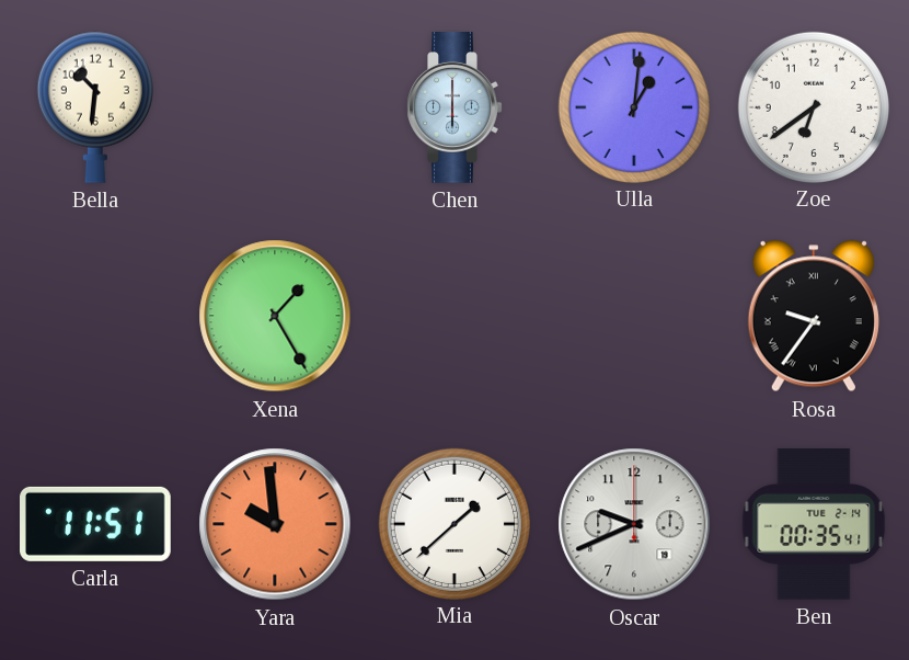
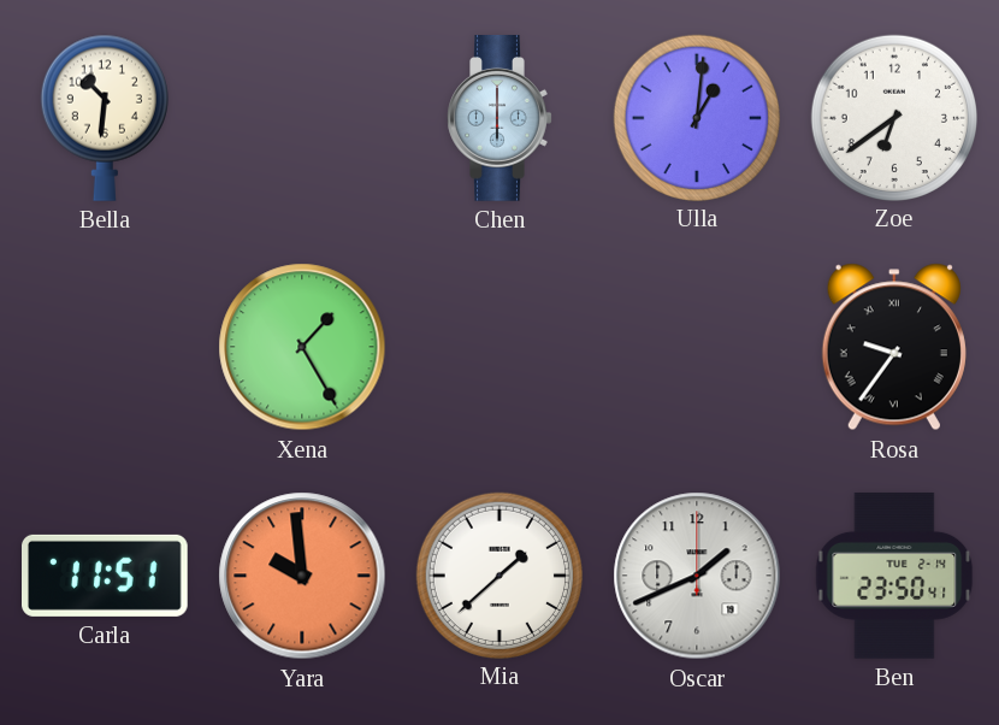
Oscar: 9:41 -> 1:41
Ben: 00:35 -> 23:50
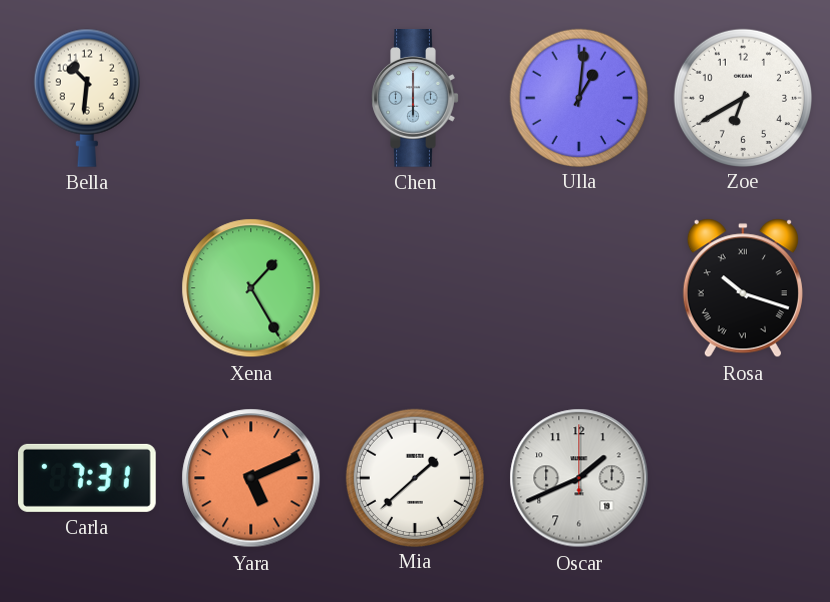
Zoe: 6:39 -> 6:40
Rosa: 9:36 -> 10:18
Carla: 11:51 -> 7:31
Yara: 9:59 -> 5:11
Ben: 23:50 -> none
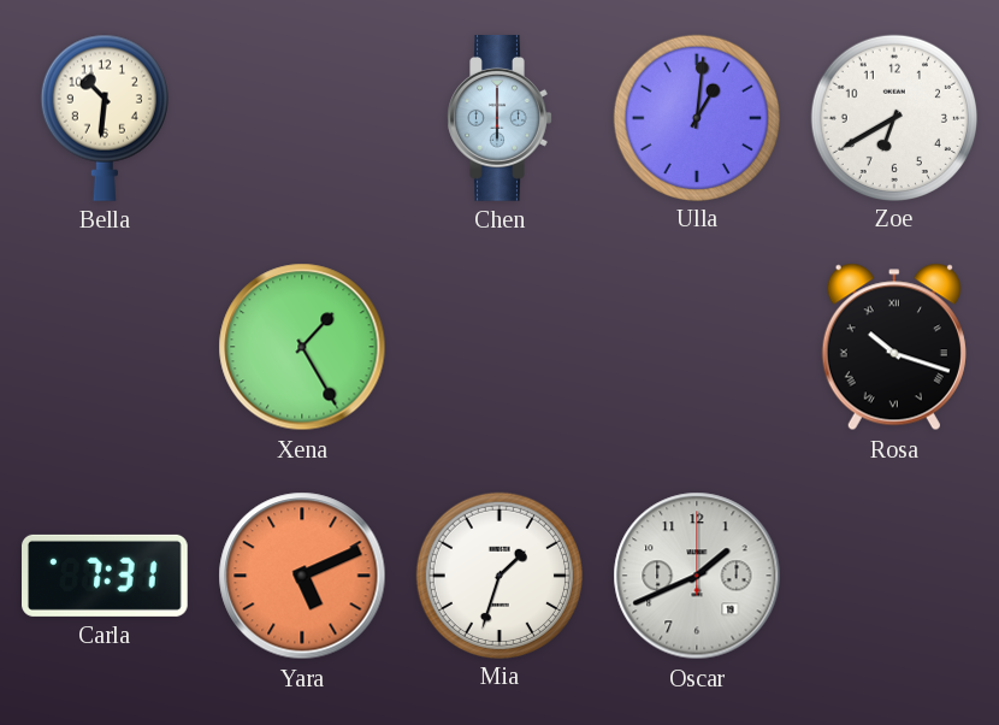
Mia: 1:38 -> 1:33
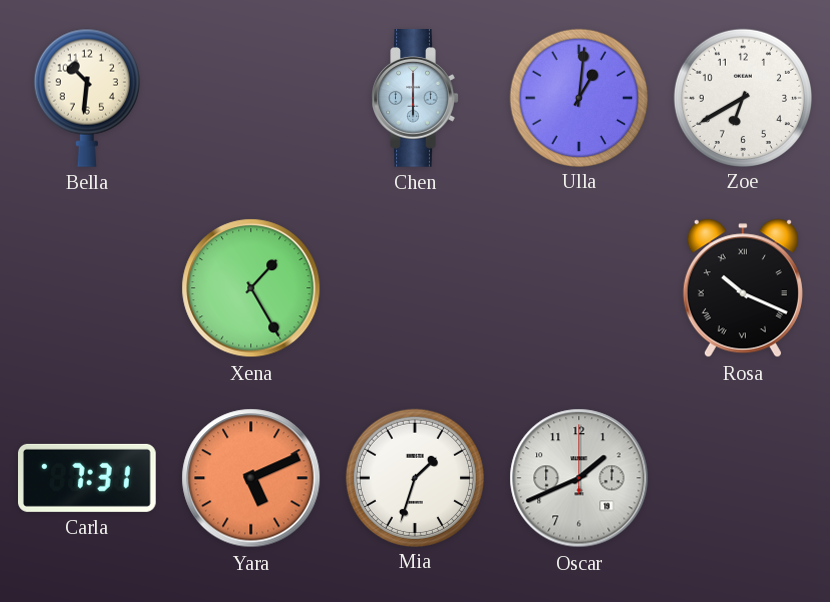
Rosa: 10:18 -> 10:19
